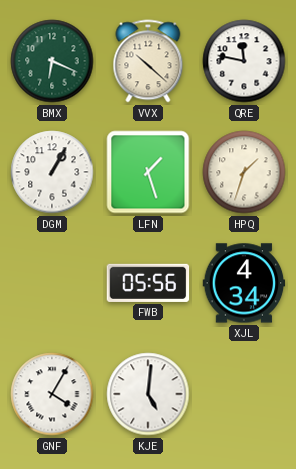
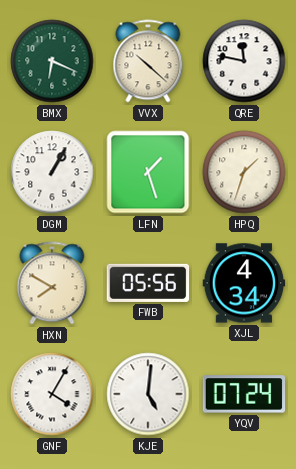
HXN: none -> 7:50
YQV: none -> 07:24
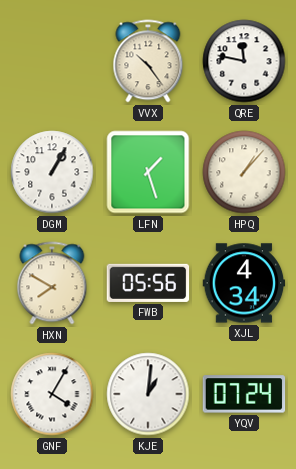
BMX: 6:19 -> none
VVX: 10:22 -> 10:24
HPQ: 1:33 -> 1:07
KJE: 5:01 -> 1:01
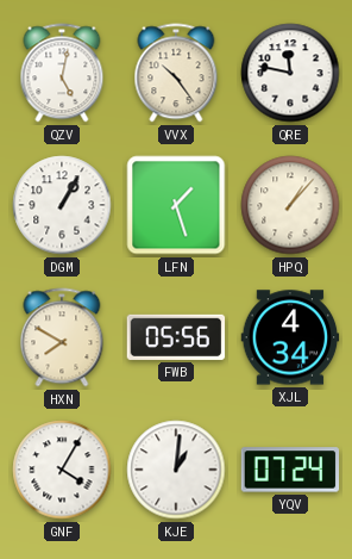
QZV: none -> 5:02
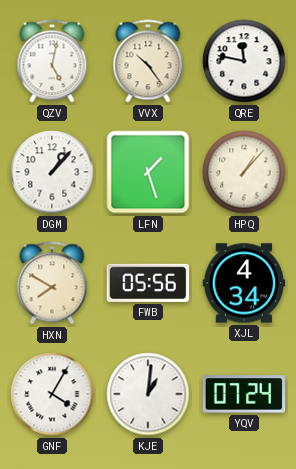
DGM: 1:05 -> 1:07
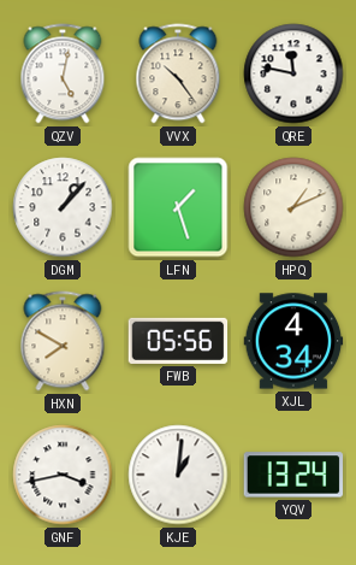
HPQ: 1:07 -> 1:11
GNF: 4:05 -> 3:43
YQV: 07:24 -> 13:24
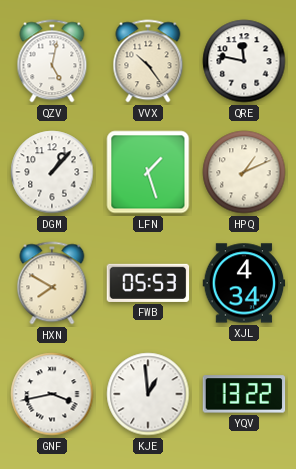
FWB: 05:56 -> 05:53
KJE: 1:01 -> 12:59
YQV: 13:24 -> 13:22
